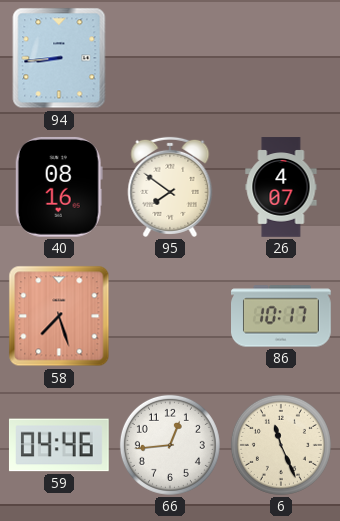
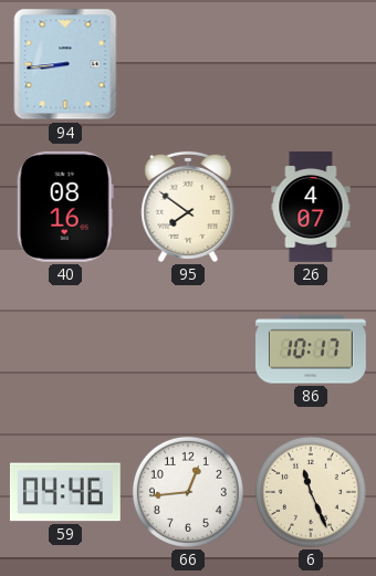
58: 7:27 -> none
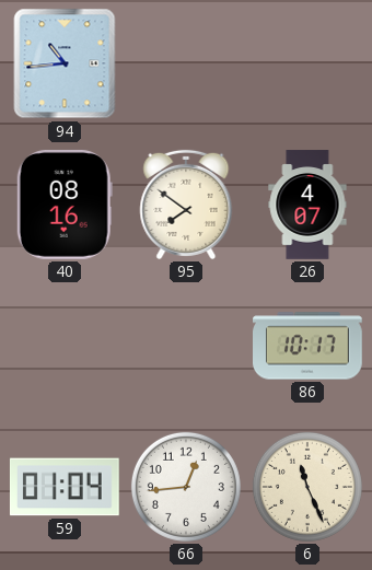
94: 8:44 -> 10:44
59: 04:46 -> 01:04
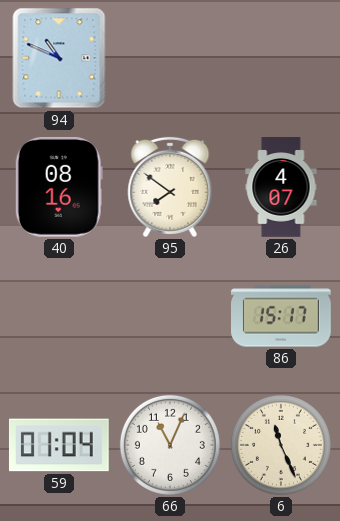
94: 10:44 -> 10:49
86: 10:17 -> 15:17
66: 12:44 -> 11:04
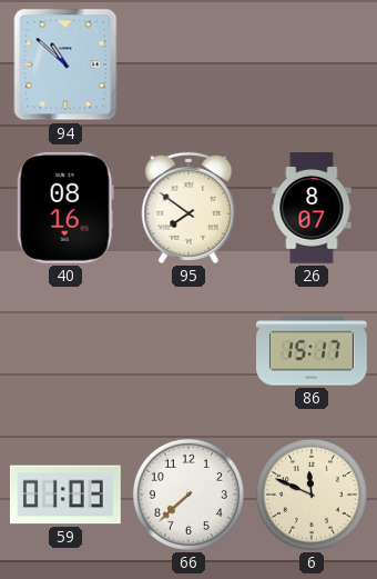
94: 10:49 -> 10:52
26: 4:07 -> 8:07
59: 01:04 -> 01:03
66: 11:04 -> 7:38
6: 11:26 -> 11:49
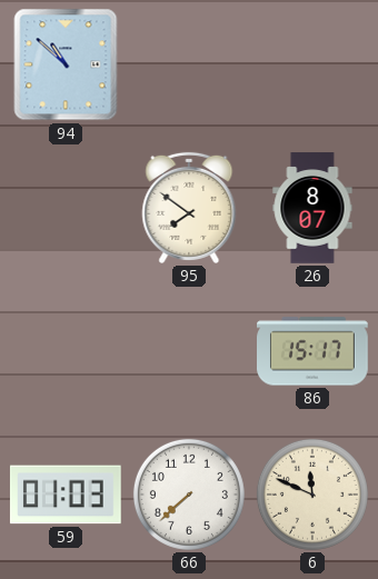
40: 08:16 -> none
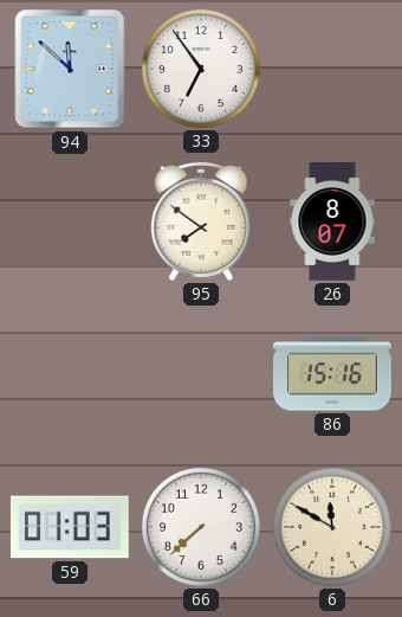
94: 10:52 -> 11:52
33: none -> 6:54
86: 15:17 -> 15:16
6: 11:49 -> 11:50
